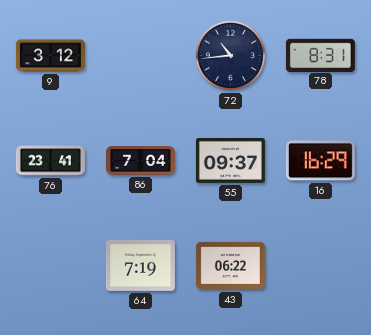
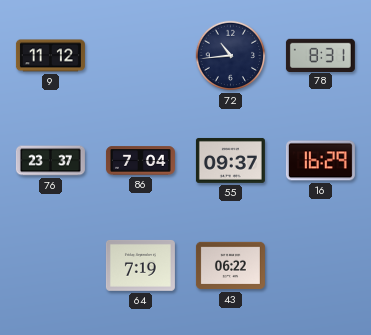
9: 3:12 -> 11:12
76: 23:41 -> 23:37
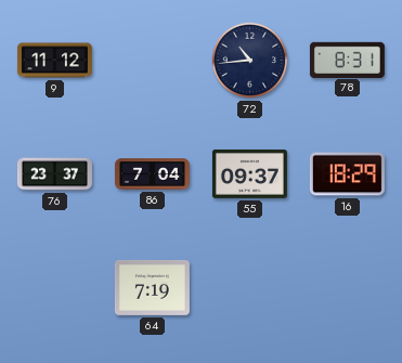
16: 16:29 -> 18:29
43: 06:22 -> none
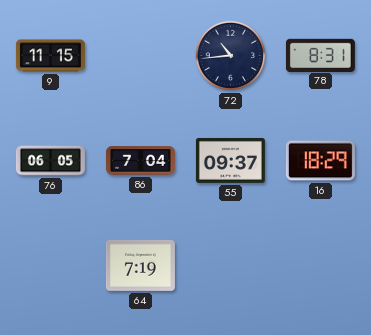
9: 11:12 -> 11:15
76: 23:37 -> 06:05
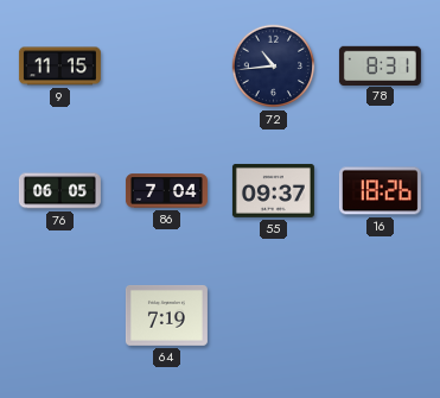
16: 18:29 -> 18:26
